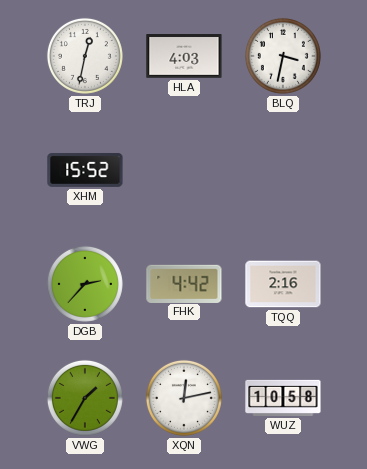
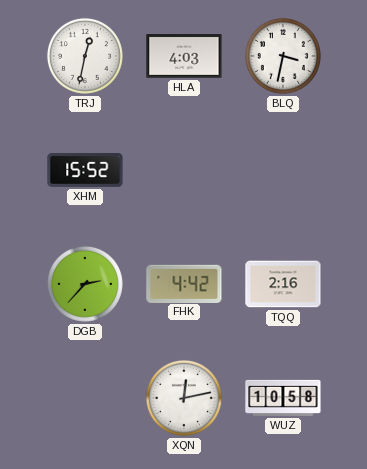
VWG: 1:35 -> none
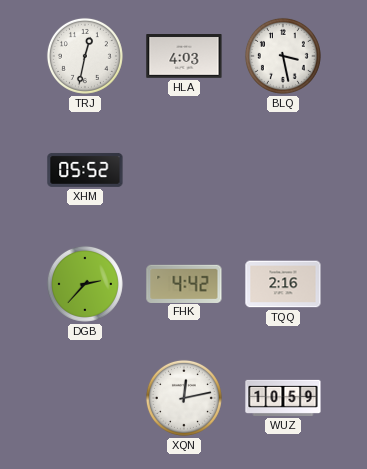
BLQ: 3:32 -> 3:28
XHM: 15:52 -> 05:52
WUZ: 10:58 -> 10:59
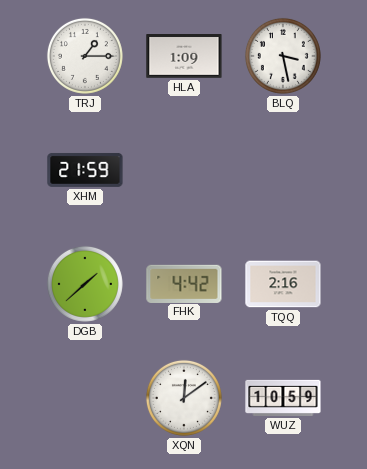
TRJ: 12:32 -> 1:15
HLA: 4:03 -> 1:09
XHM: 05:52 -> 21:59
DGB: 2:37 -> 1:38
XQN: 12:13 -> 12:09
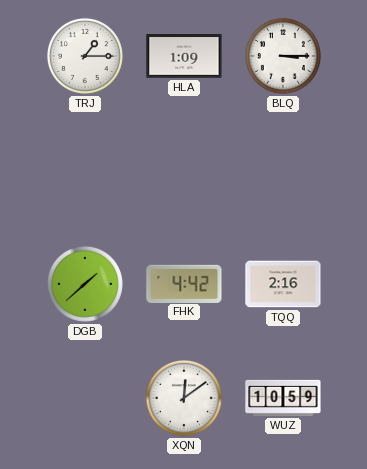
BLQ: 3:28 -> 3:15
XHM: 21:59 -> none
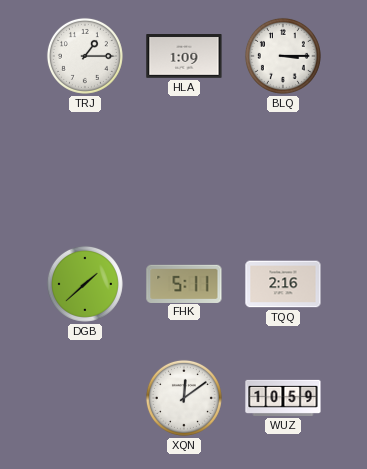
FHK: 4:42 -> 5:11
